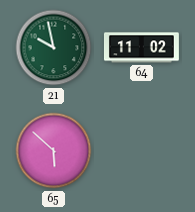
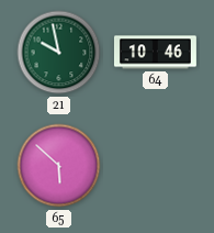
64: 11:02 -> 10:46
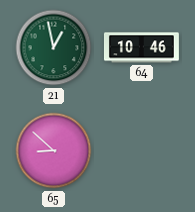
21: 9:58 -> 12:58
65: 5:52 -> 8:52
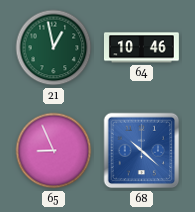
65: 8:52 -> 8:56
68: none -> 10:22
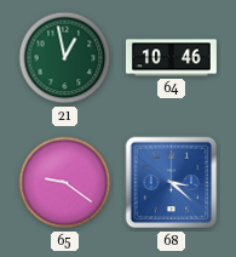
65: 8:56 -> 9:21
68: 10:22 -> 3:22
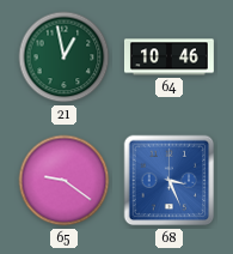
68: 3:22 -> 3:26
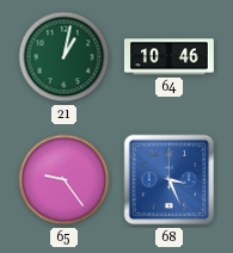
21: 12:58 -> 1:02
65: 9:21 -> 9:24
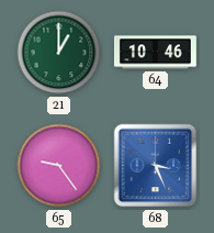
21: 1:02 -> 1:00
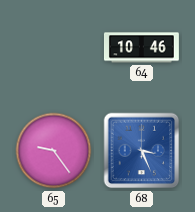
21: 1:00 -> none
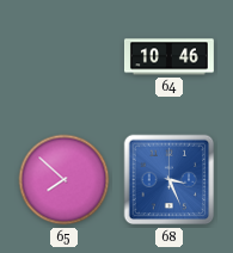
65: 9:24 -> 7:52
